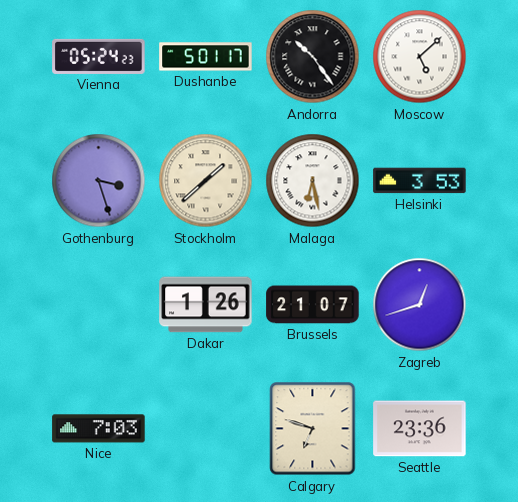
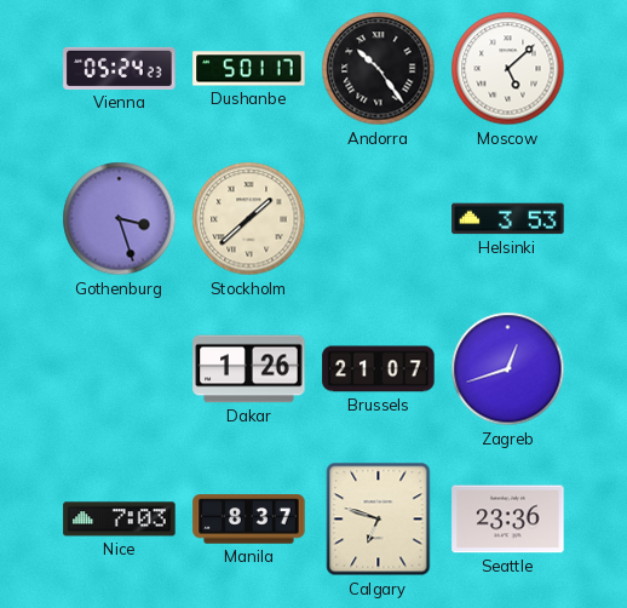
Malaga: 6:28 -> none
Manila: none -> 8:37
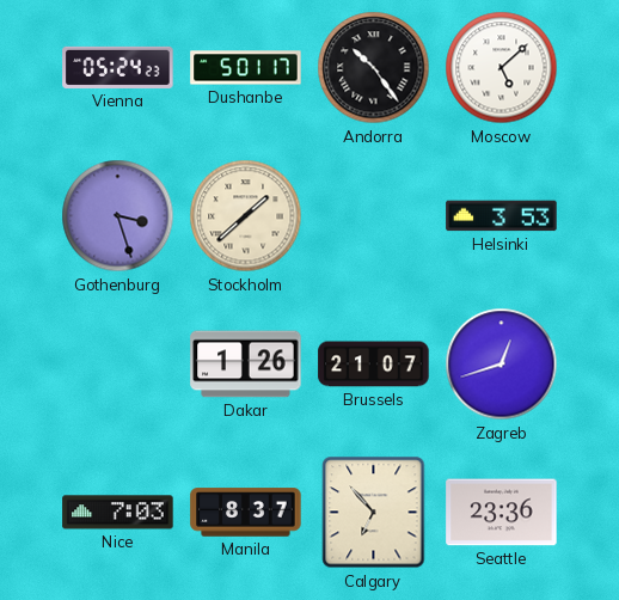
Calgary: 6:48 -> 6:53
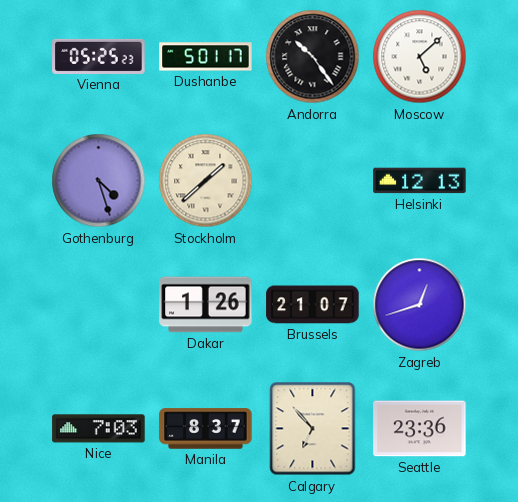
Vienna: 05:24 -> 05:25
Gothenburg: 3:27 -> 4:27
Helsinki: 3:53 -> 12:13
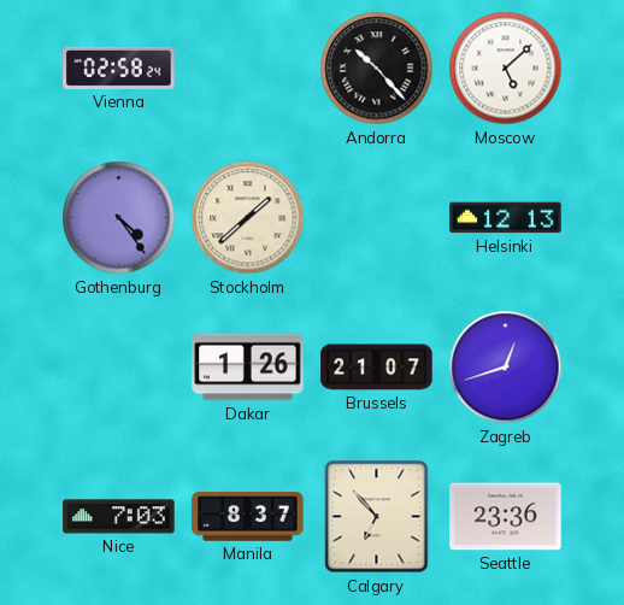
Vienna: 05:25 -> 02:58
Dushanbe: 5:01 -> none
Andorra: 10:24 -> 10:23
Gothenburg: 4:27 -> 4:24
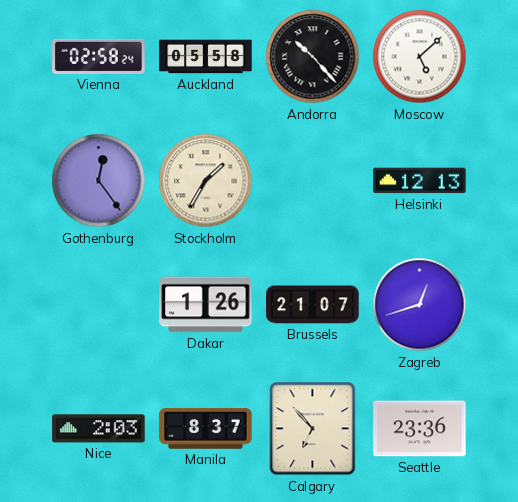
Auckland: none -> 05:58
Gothenburg: 4:24 -> 12:24
Stockholm: 1:38 -> 1:35
Nice: 7:03 -> 2:03
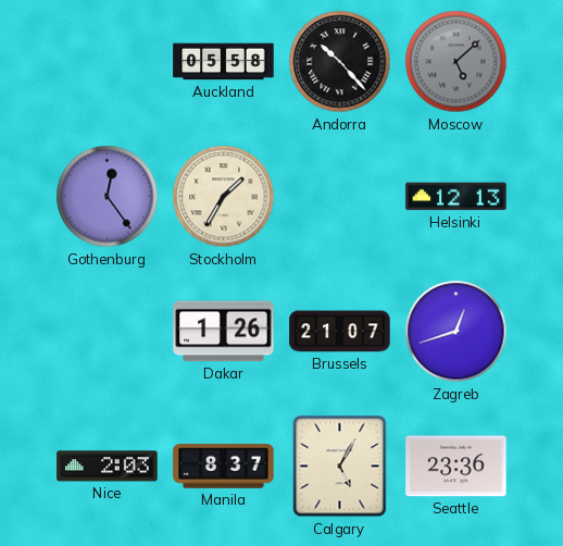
Vienna: 02:58 -> none
Moscow dial: white -> grey
Calgary: 6:53 -> 5:05
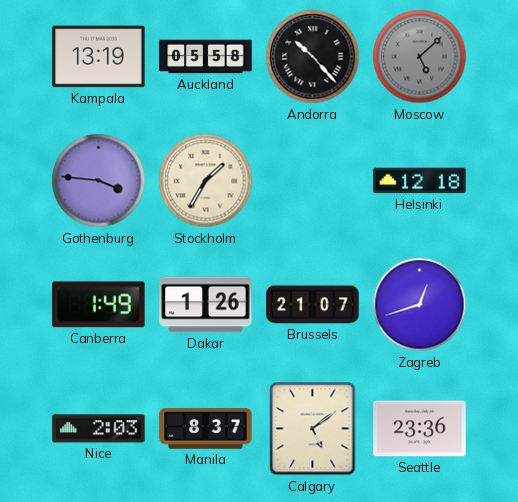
Kampala: none -> 13:19
Gothenburg: 12:24 -> 3:46
Helsinki: 12:13 -> 12:18
Canberra: none -> 1:49
Calgary: 5:05 -> 5:09
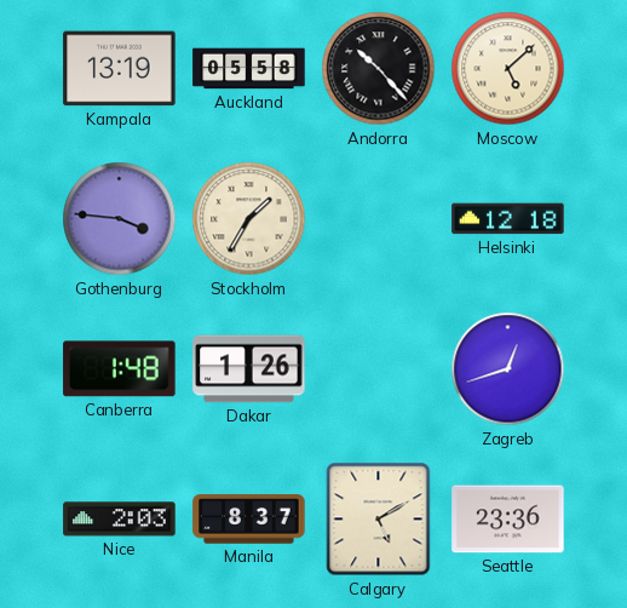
Moscow dial: grey -> cream
Canberra: 1:49 -> 1:48
Brussels: 21:07 -> none
Calgary: 5:09 -> 5:10
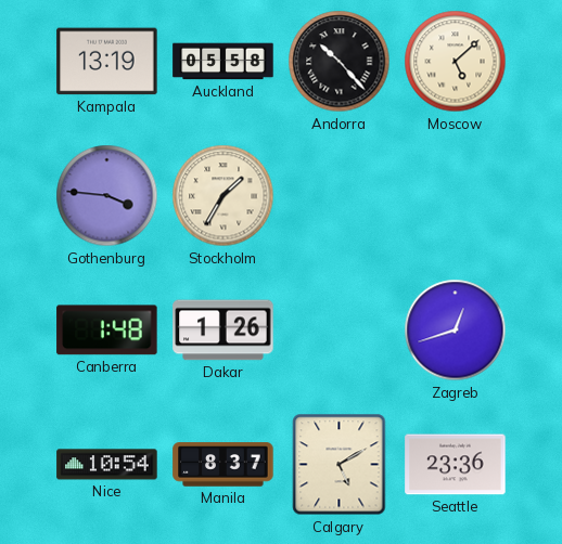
Helsinki: 12:18 -> none
Nice: 2:03 -> 10:54
